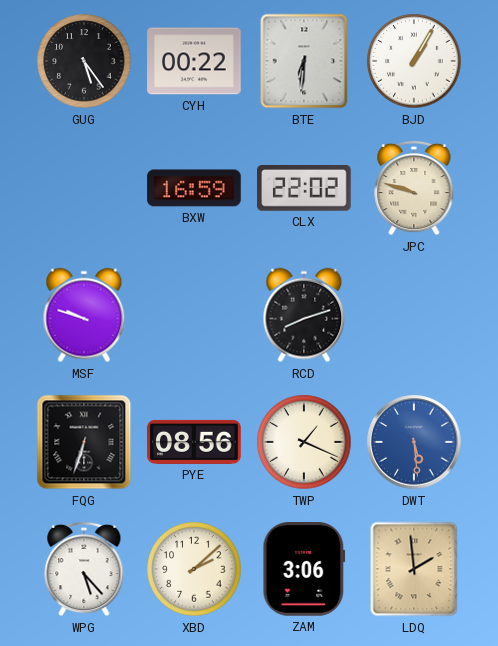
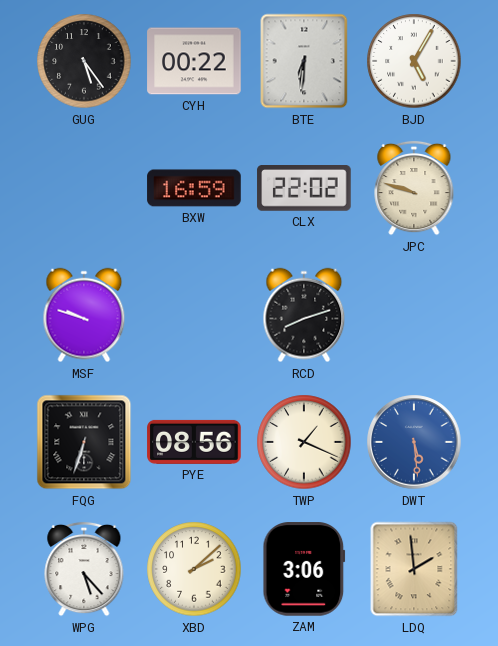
BJD: 1:05 -> 5:05
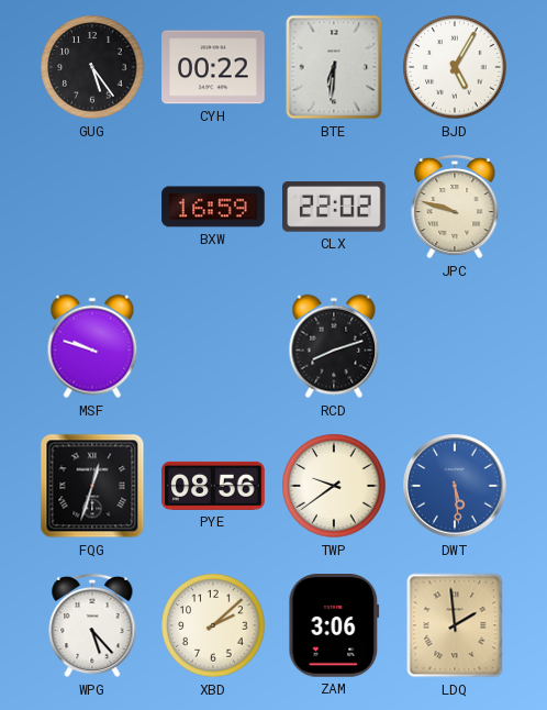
FQG: 6:33 -> 12:33
TWP: 1:19 -> 9:39
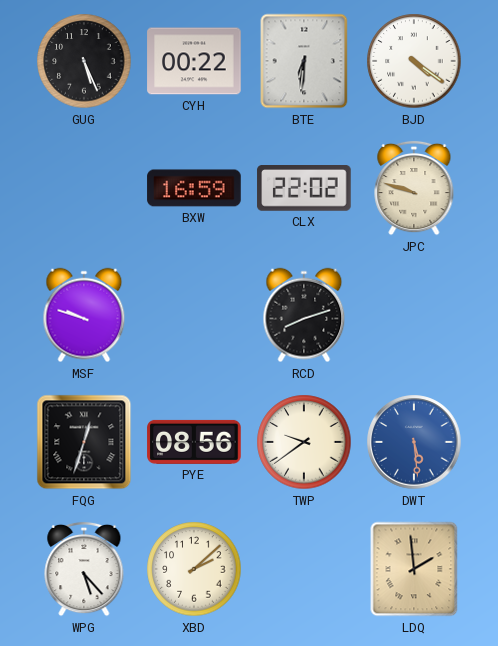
GUG: 5:24 -> 5:26
BJD: 5:05 -> 4:21
ZAM: 3:06 -> none
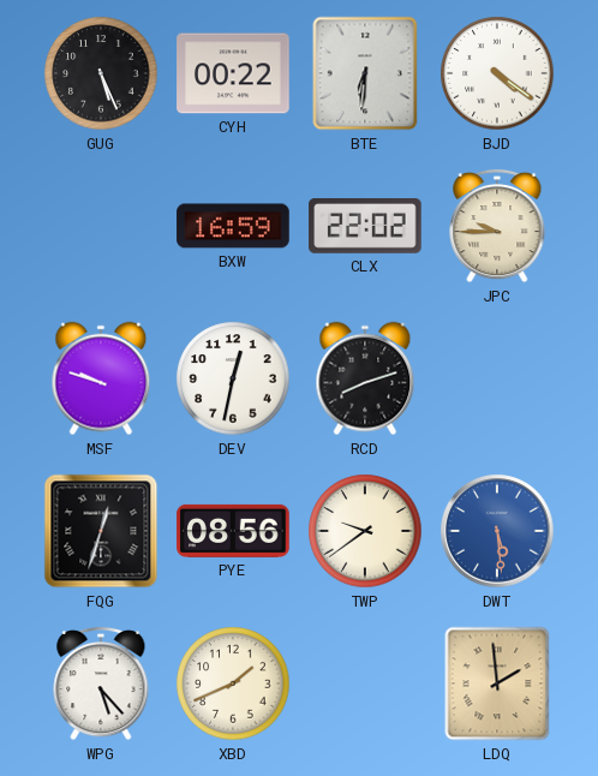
JPC: 9:48 -> 9:45
DEV: none -> 12:32
XBD: 2:08 -> 1:41
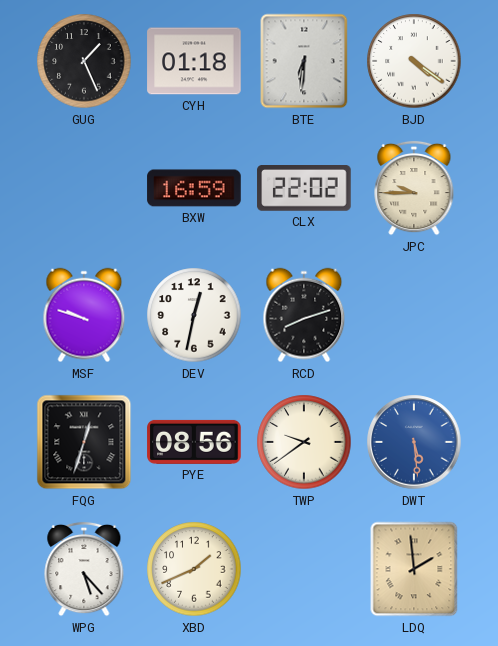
GUG: 5:26 -> 1:26
CYH: 00:22 -> 01:18
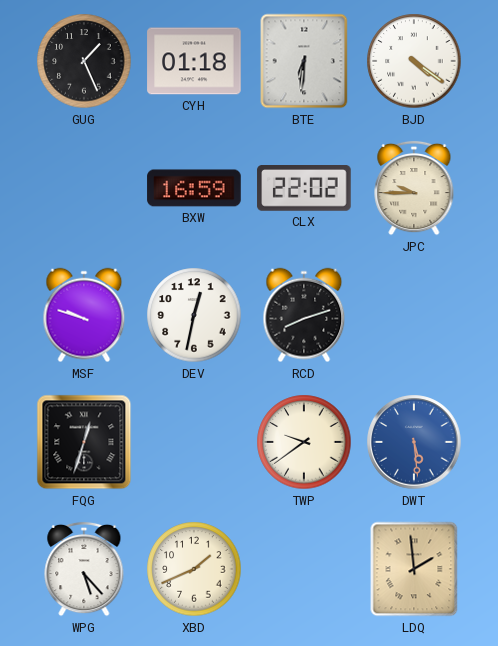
PYE: 08:56 -> none
